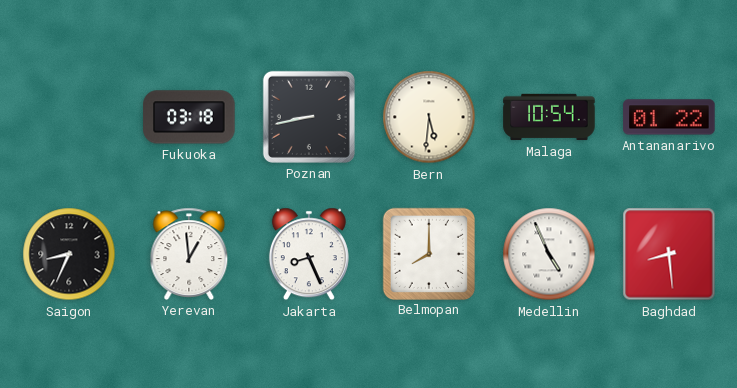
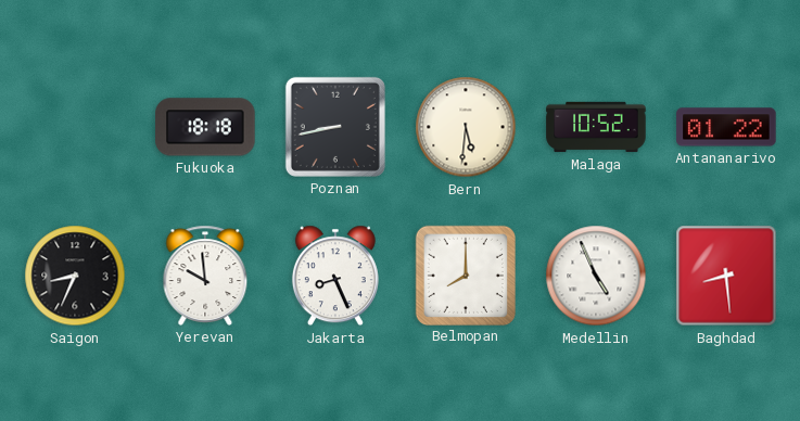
Fukuoka: 03:18 -> 18:18
Malaga: 10:54 -> 10:52
Yerevan: 12:59 -> 9:59
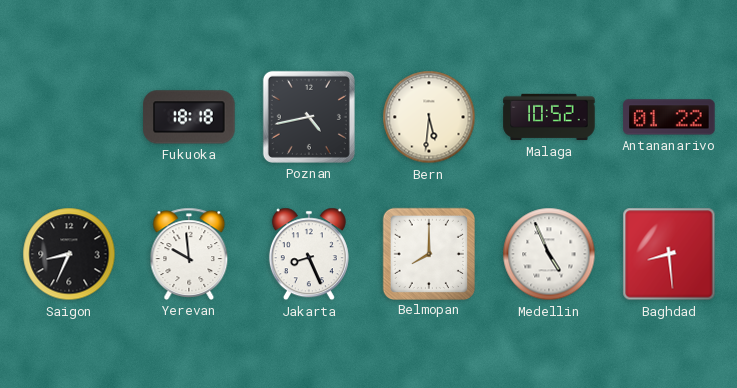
Poznan: 8:43 -> 4:43
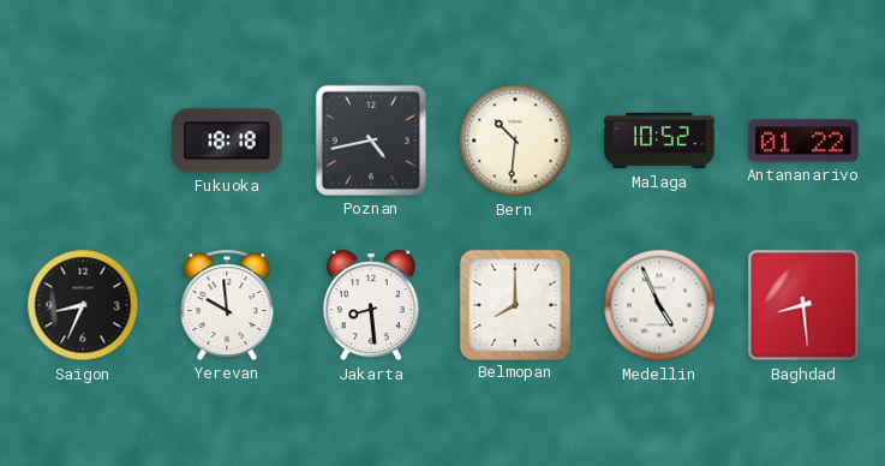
Bern: 5:31 -> 10:31
Jakarta: 8:26 -> 8:29
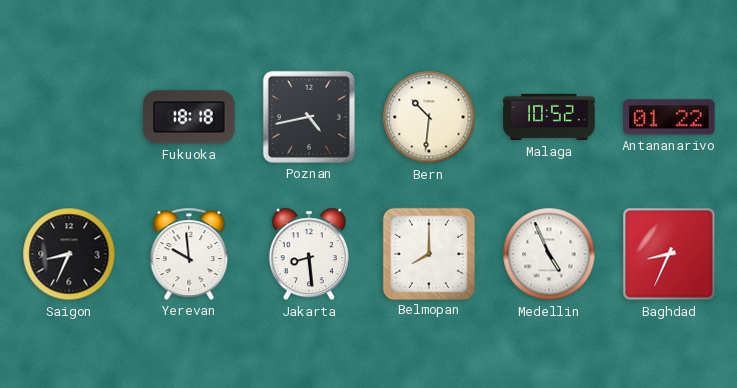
Baghdad: 8:29 -> 8:34
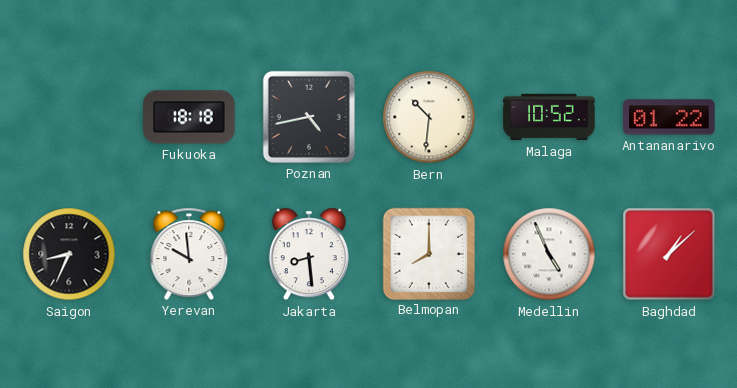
Baghdad: 8:34 -> 1:08
